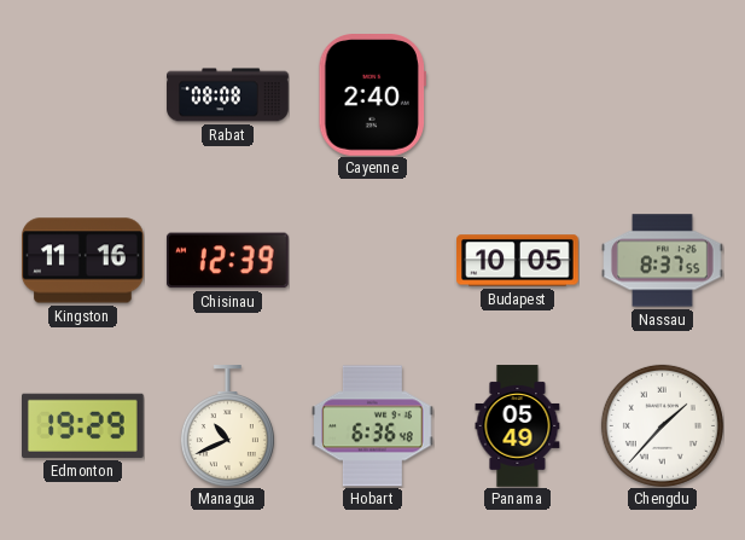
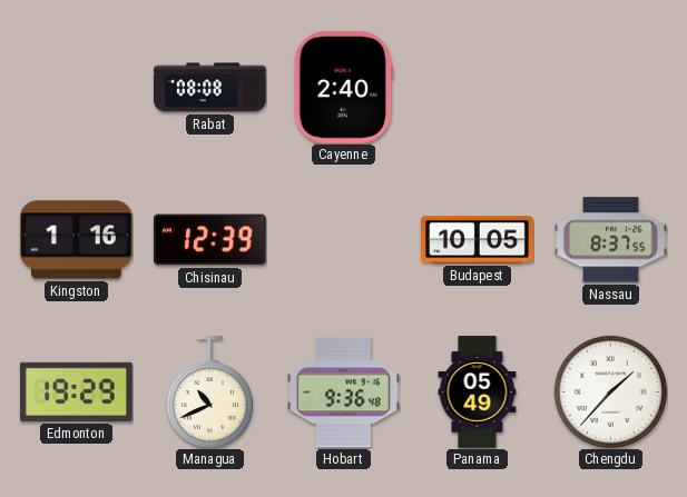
Kingston: 11:16 -> 1:16
Hobart: 6:36 -> 9:36
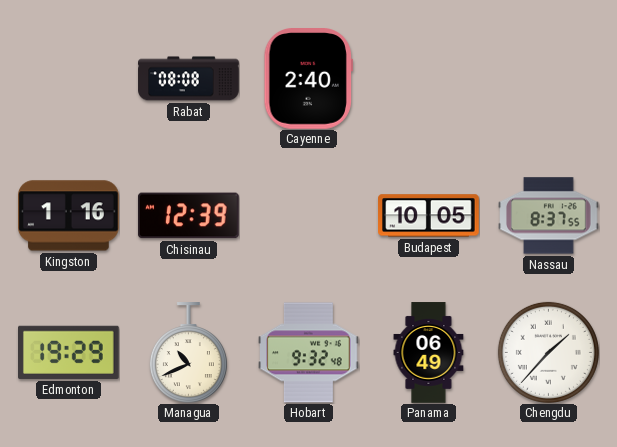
Hobart: 9:36 -> 9:32
Panama: 05:49 -> 06:49
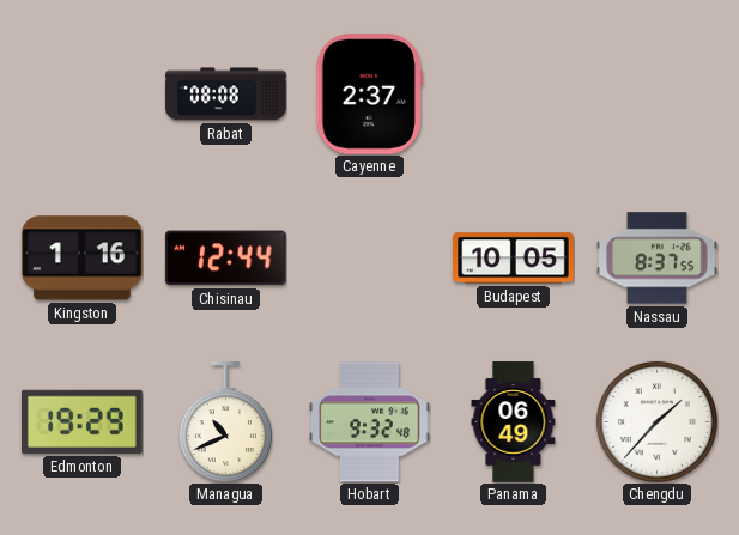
Cayenne: 2:40 -> 2:37
Chisinau: 12:39 -> 12:44
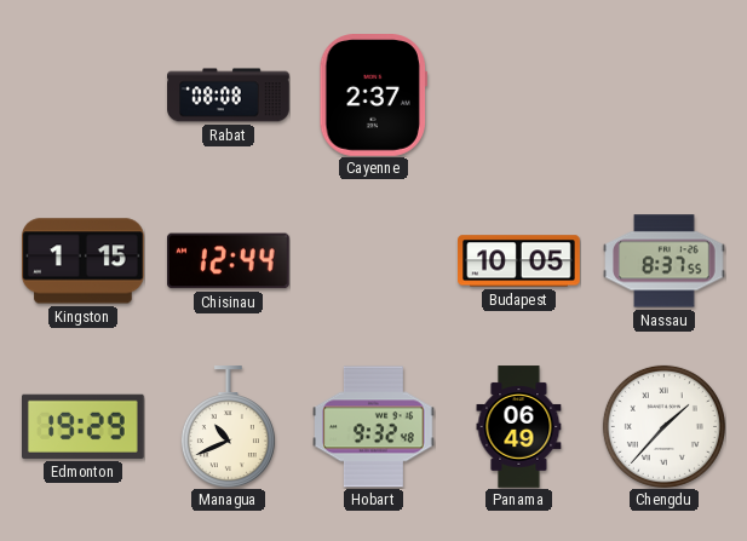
Kingston: 1:16 -> 1:15
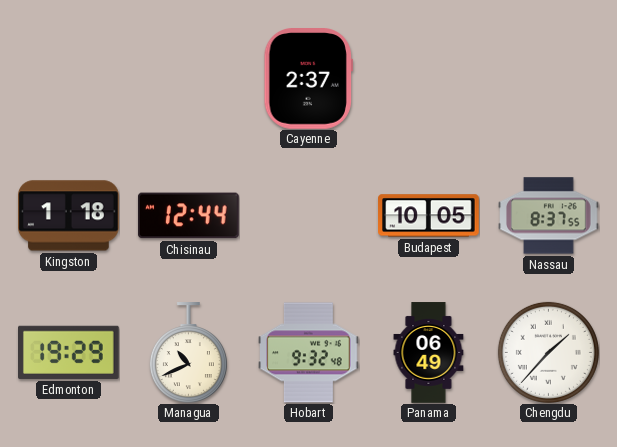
Rabat: 08:08 -> none
Kingston: 1:15 -> 1:18
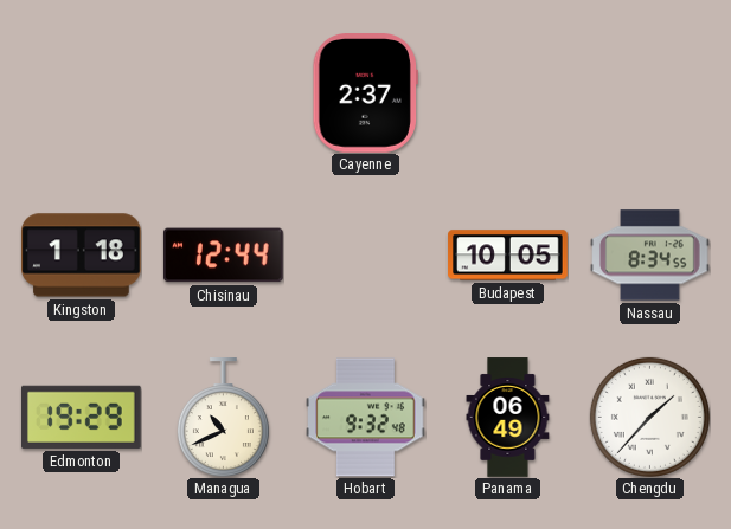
Nassau: 8:37 -> 8:34
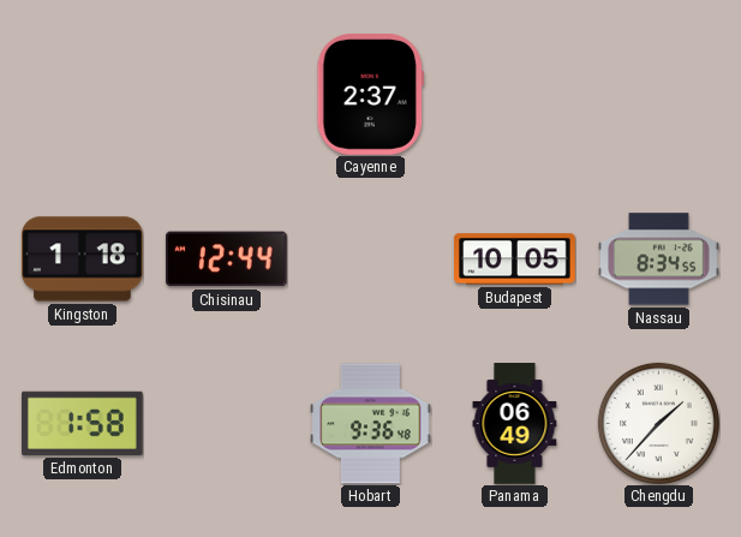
Edmonton: 19:29 -> 1:58
Managua: 10:41 -> none
Hobart: 9:32 -> 9:36
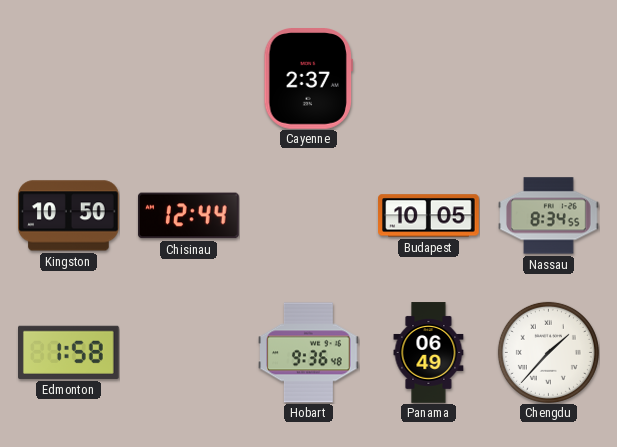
Kingston: 1:18 -> 10:50
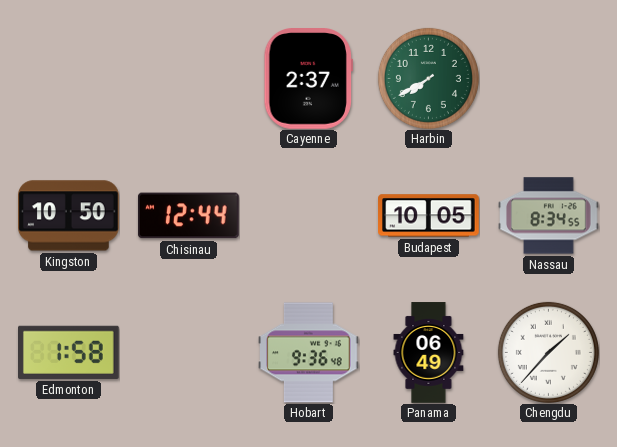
Harbin: none -> 7:40
